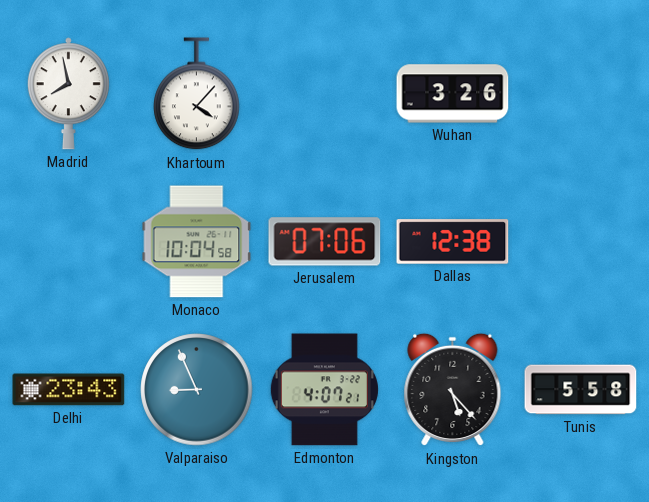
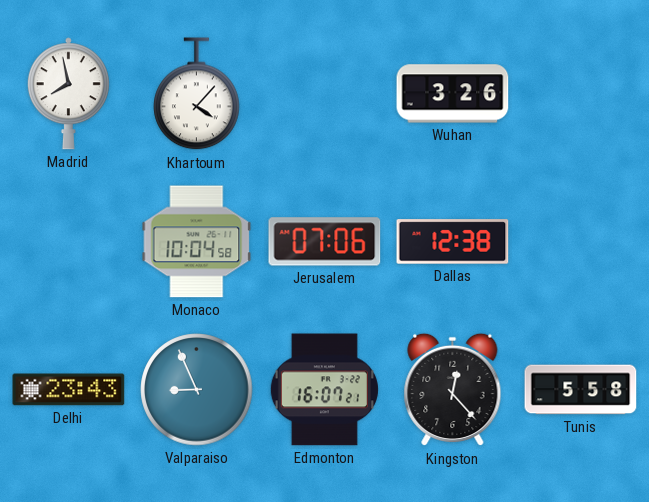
Edmonton: 4:07 -> 16:07
Kingston: 5:23 -> 12:23
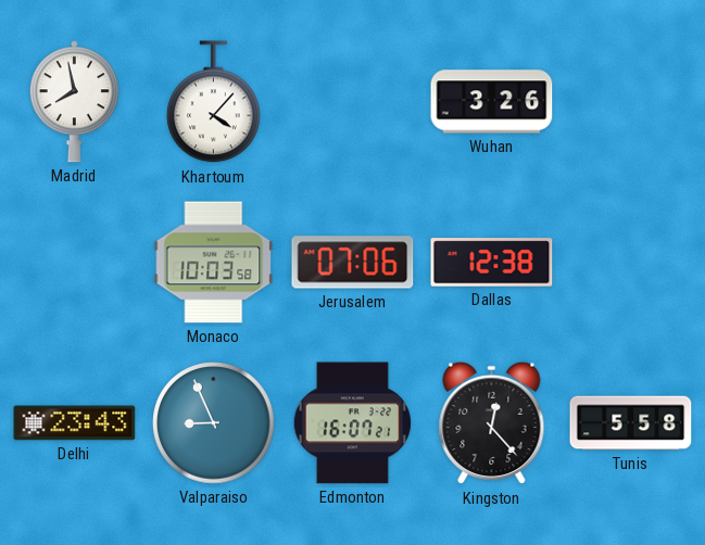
Monaco: 10:04 -> 10:03
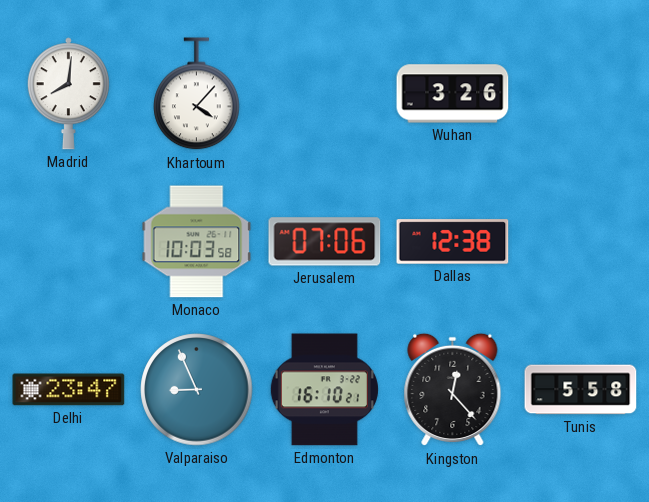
Madrid: 7:58 -> 8:01
Delhi: 23:43 -> 23:47
Edmonton: 16:07 -> 16:10
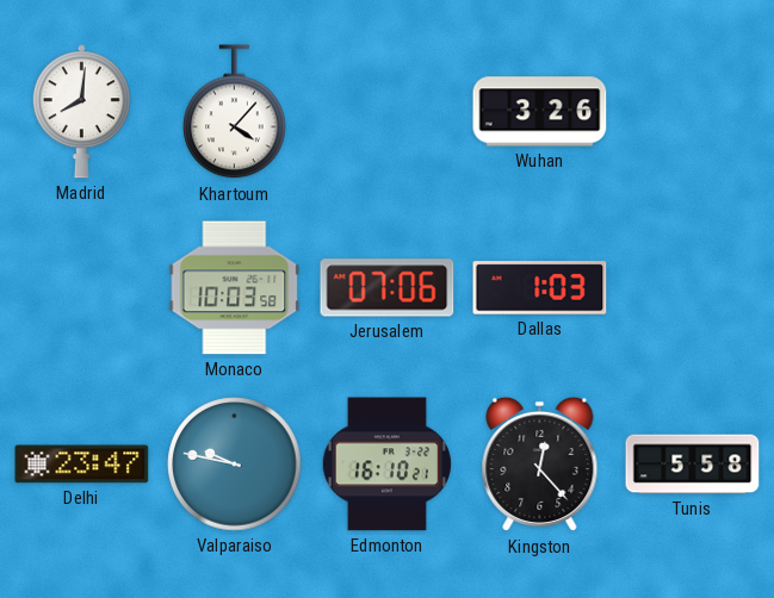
Dallas: 12:38 -> 1:03
Valparaiso: 8:56 -> 9:47
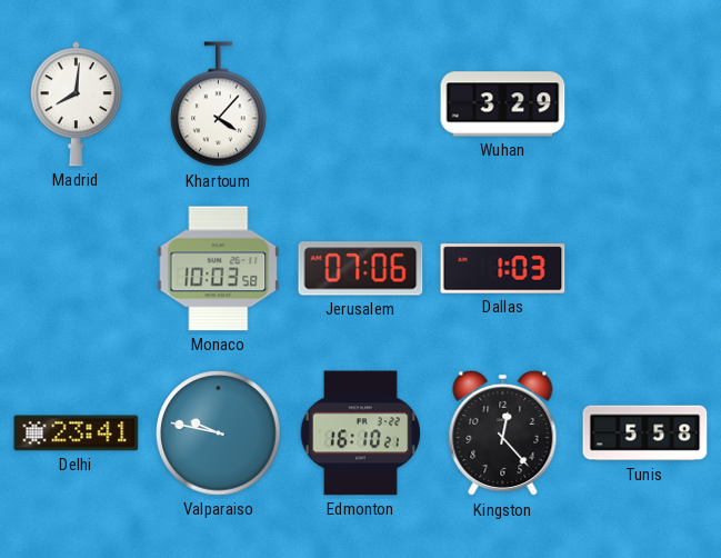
Wuhan: 3:26 -> 3:29
Delhi: 23:47 -> 23:41
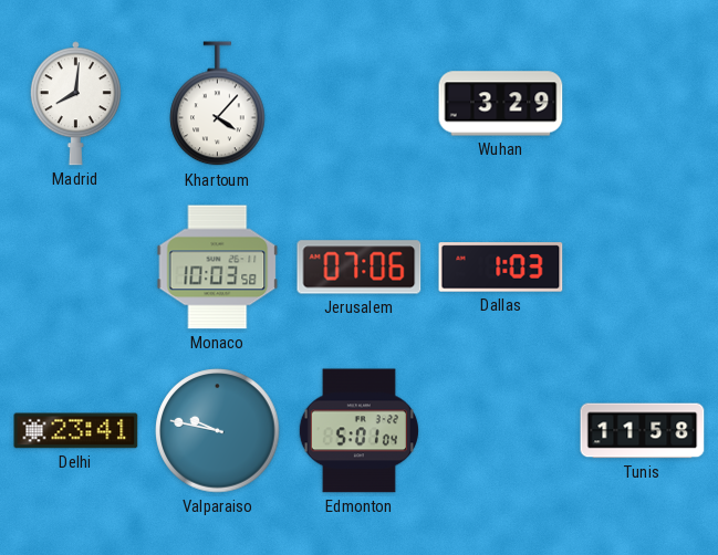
Edmonton: 16:10 -> 5:01
Kingston: 12:23 -> none
Tunis: 5:58 -> 11:58
